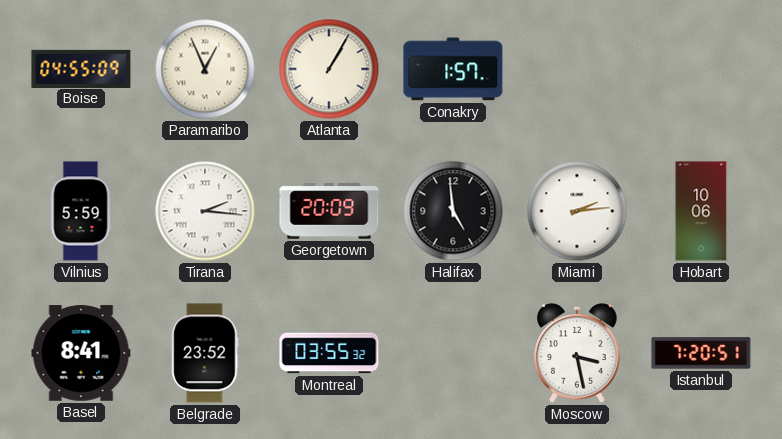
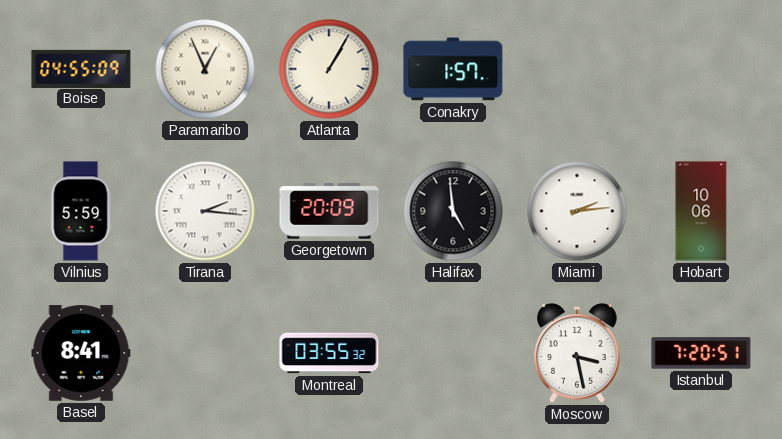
Belgrade: 23:52 -> none
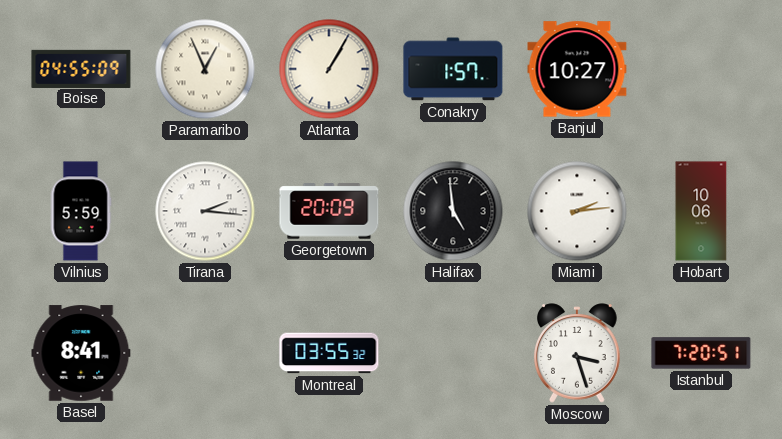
Banjul: none -> 10:27
Moscow: 3:28 -> 3:27
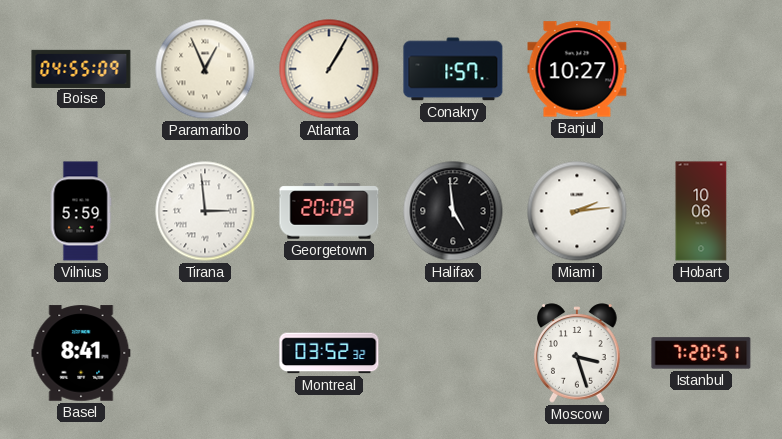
Tirana: 2:16 -> 2:59
Montreal: 03:55 -> 03:52
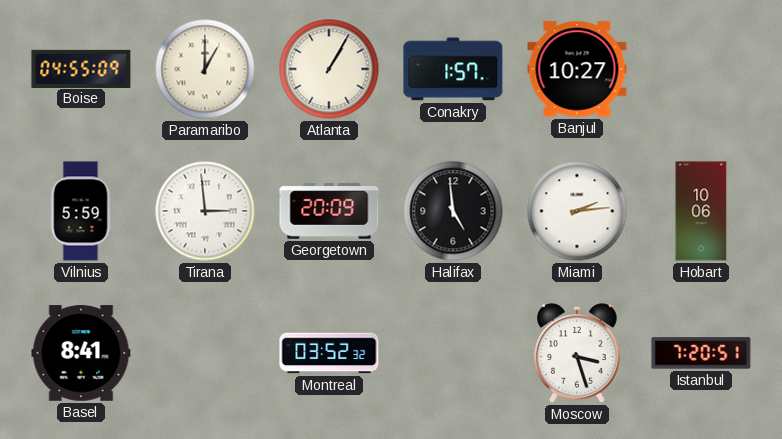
Paramaribo: 12:56 -> 1:00
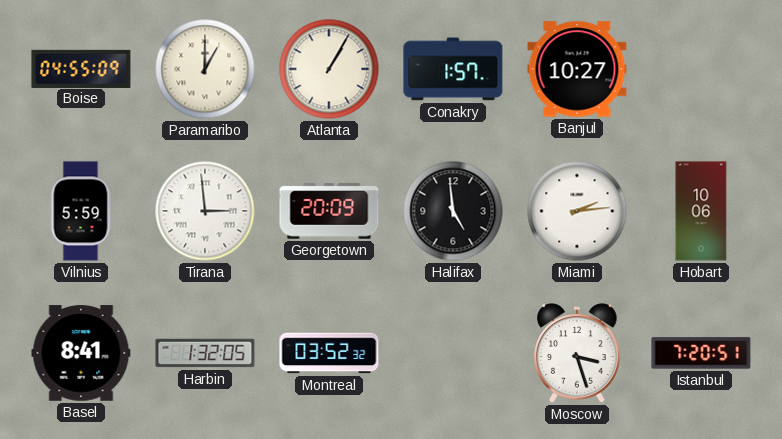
Harbin: none -> 1:32
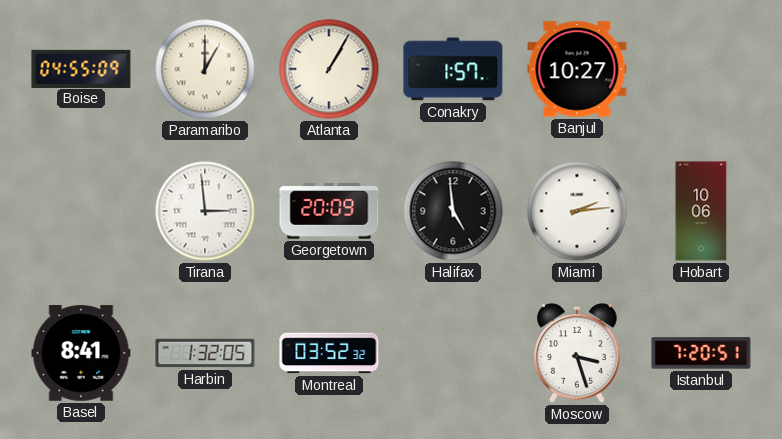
Vilnius: 5:59 -> none
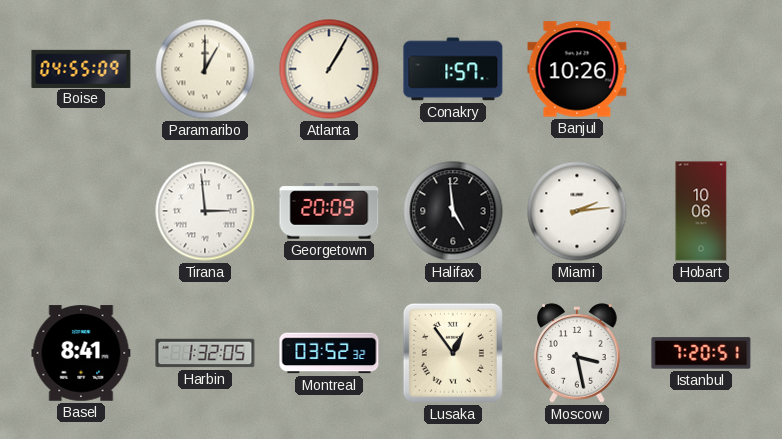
Banjul: 10:27 -> 10:26
Lusaka: none -> 12:54
Moscow: 3:27 -> 3:28
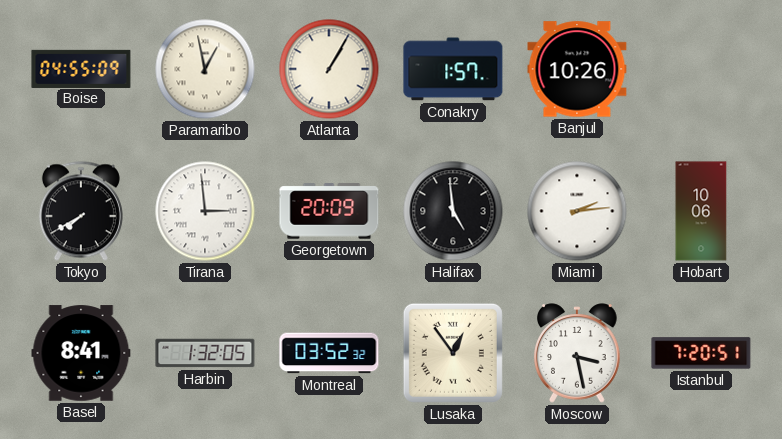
Paramaribo: 1:00 -> 12:58
Tokyo: none -> 7:40
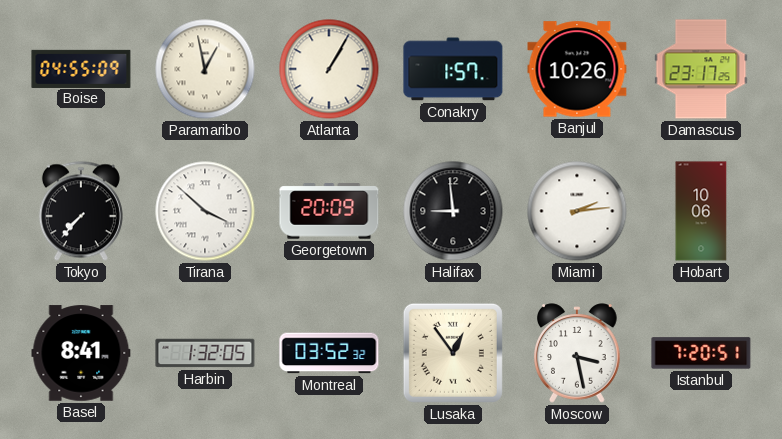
Damascus: none -> 23:17
Tokyo: 7:40 -> 7:37
Tirana: 2:59 -> 3:52
Halifax: 4:59 -> 8:59
